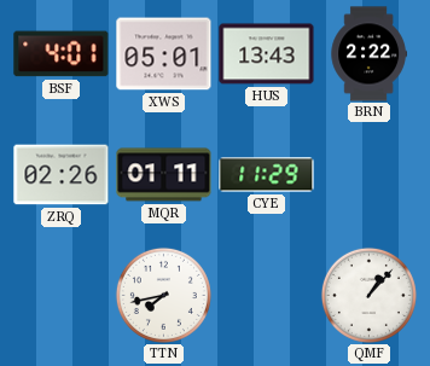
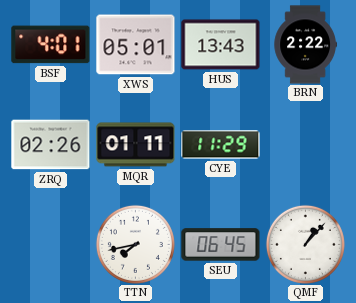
SEU: none -> 06:45
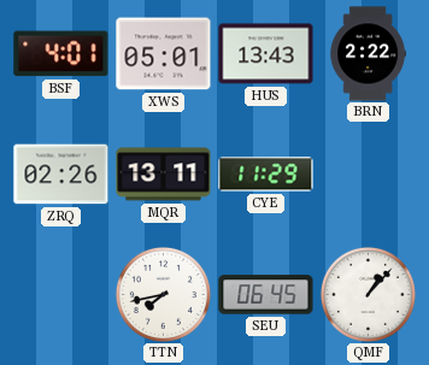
MQR: 01:11 -> 13:11
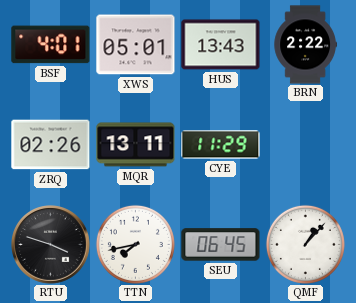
RTU: none -> 3:48
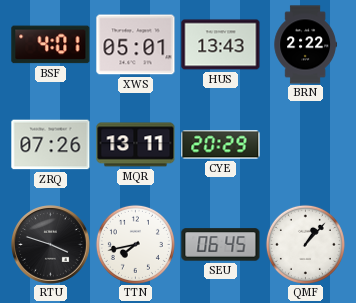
ZRQ: 02:26 -> 07:26
CYE: 11:29 -> 20:29
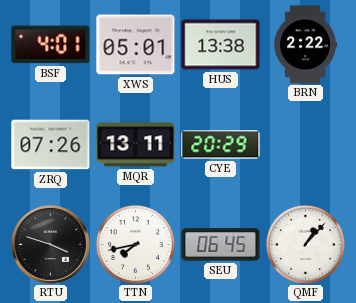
HUS: 13:43 -> 13:38
